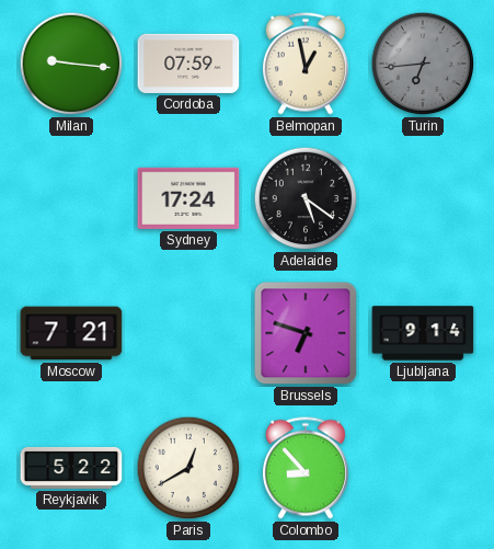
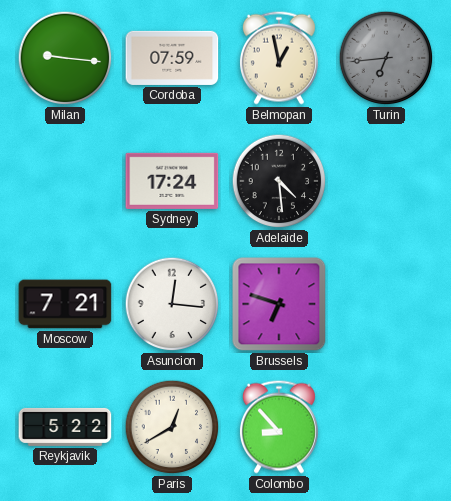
Adelaide: 5:21 -> 4:29
Asuncion: none -> 12:16
Ljubljana: 9:14 -> none
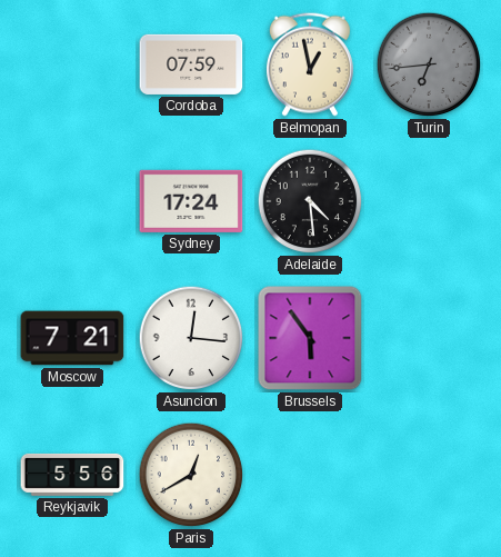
Milan: 9:16 -> none
Brussels: 6:48 -> 5:54
Reykjavik: 5:22 -> 5:56
Colombo: 8:53 -> none
